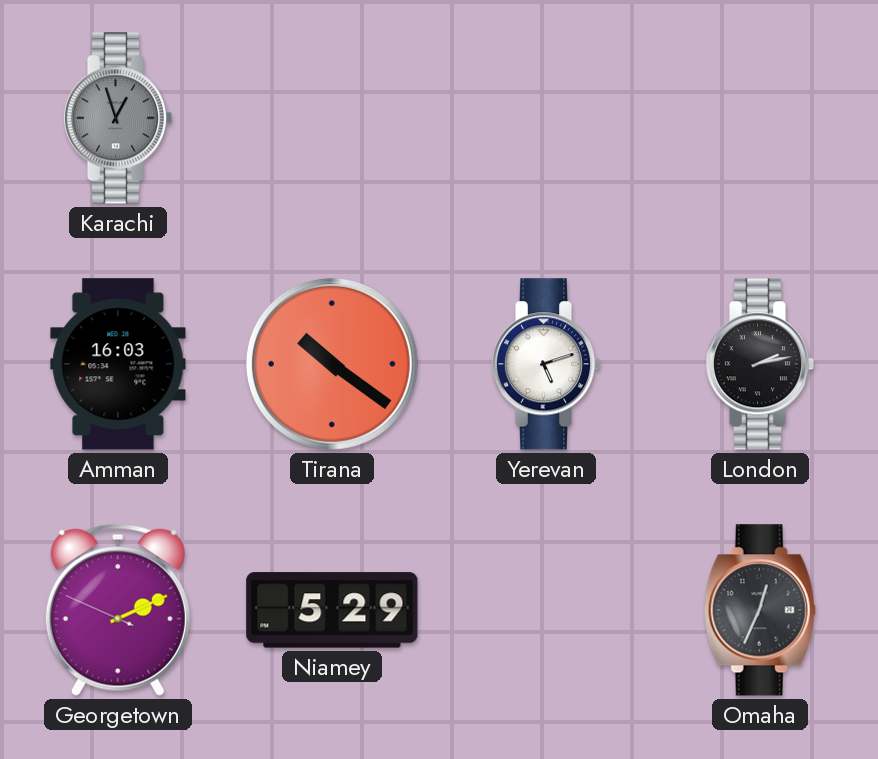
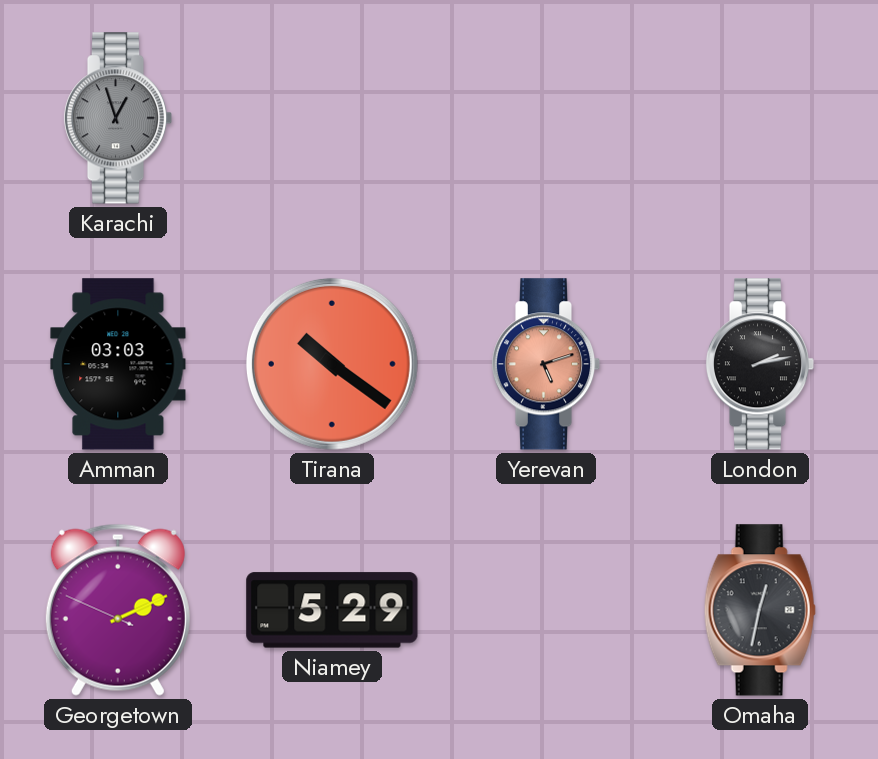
Amman: 16:03 -> 03:03
Yerevan dial: white -> salmon
Omaha: 12:34 -> 12:32
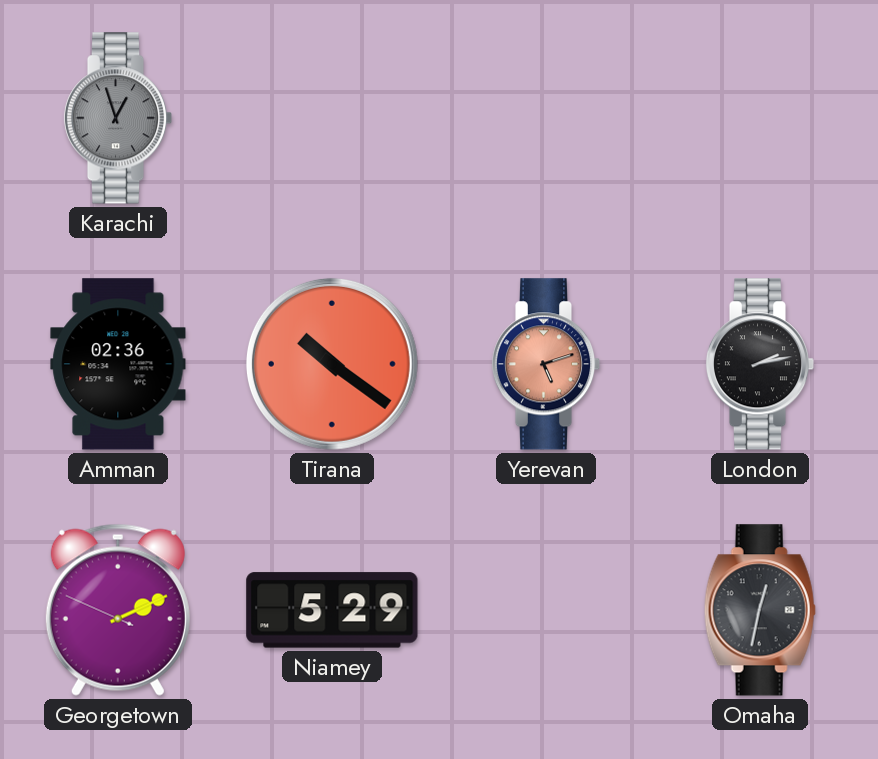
Amman: 03:03 -> 02:36
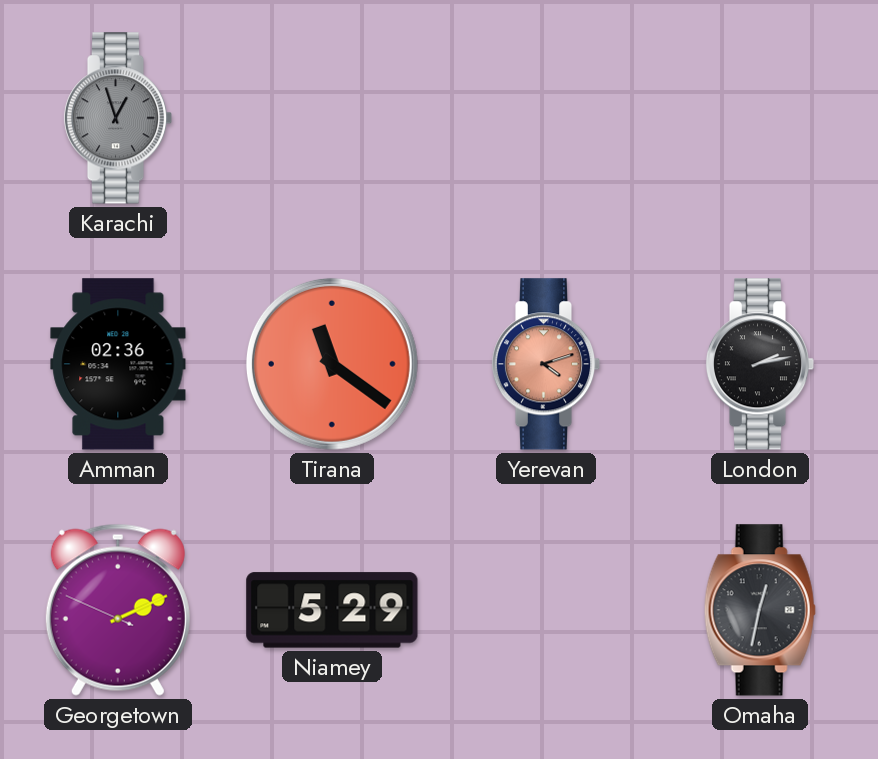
Tirana: 10:21 -> 11:21
Yerevan: 5:12 -> 4:12
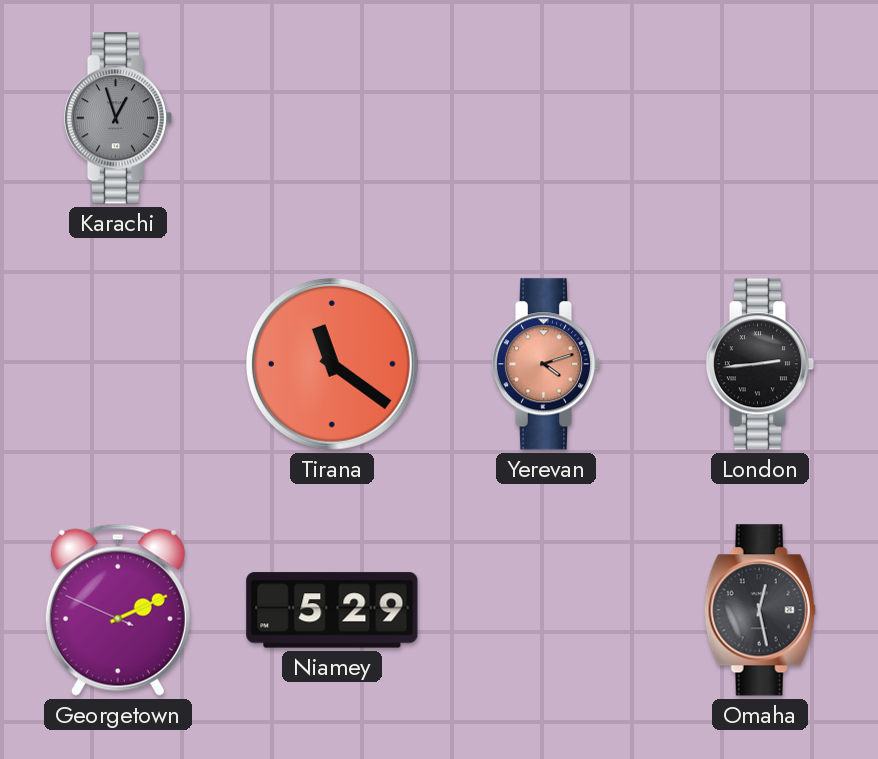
Amman: 02:36 -> none
London: 2:13 -> 2:44
Omaha: 12:32 -> 12:28
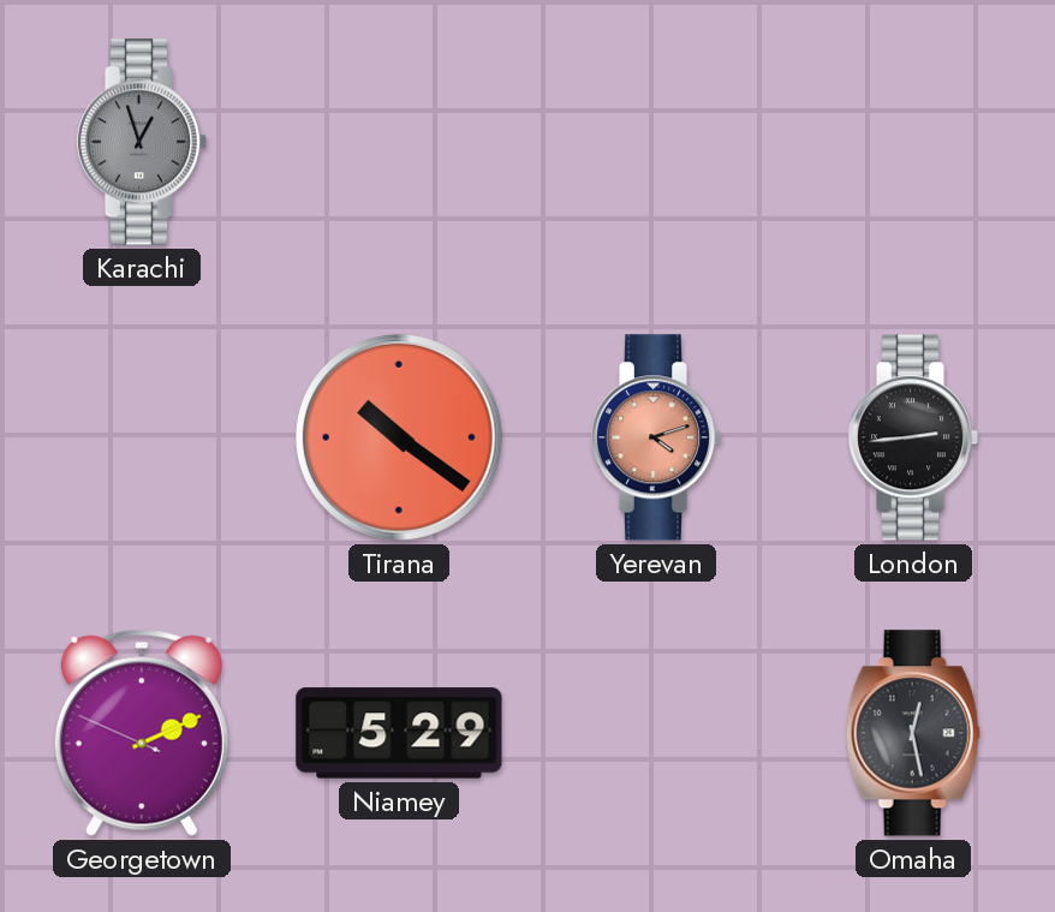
Tirana: 11:21 -> 10:21
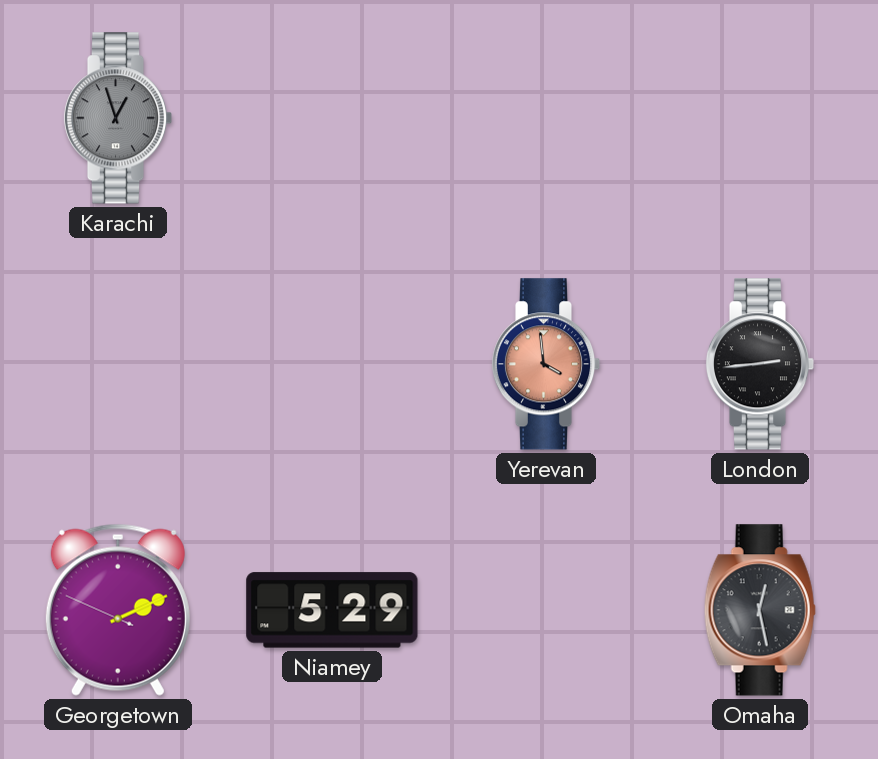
Tirana: 10:21 -> none
Yerevan: 4:12 -> 3:59
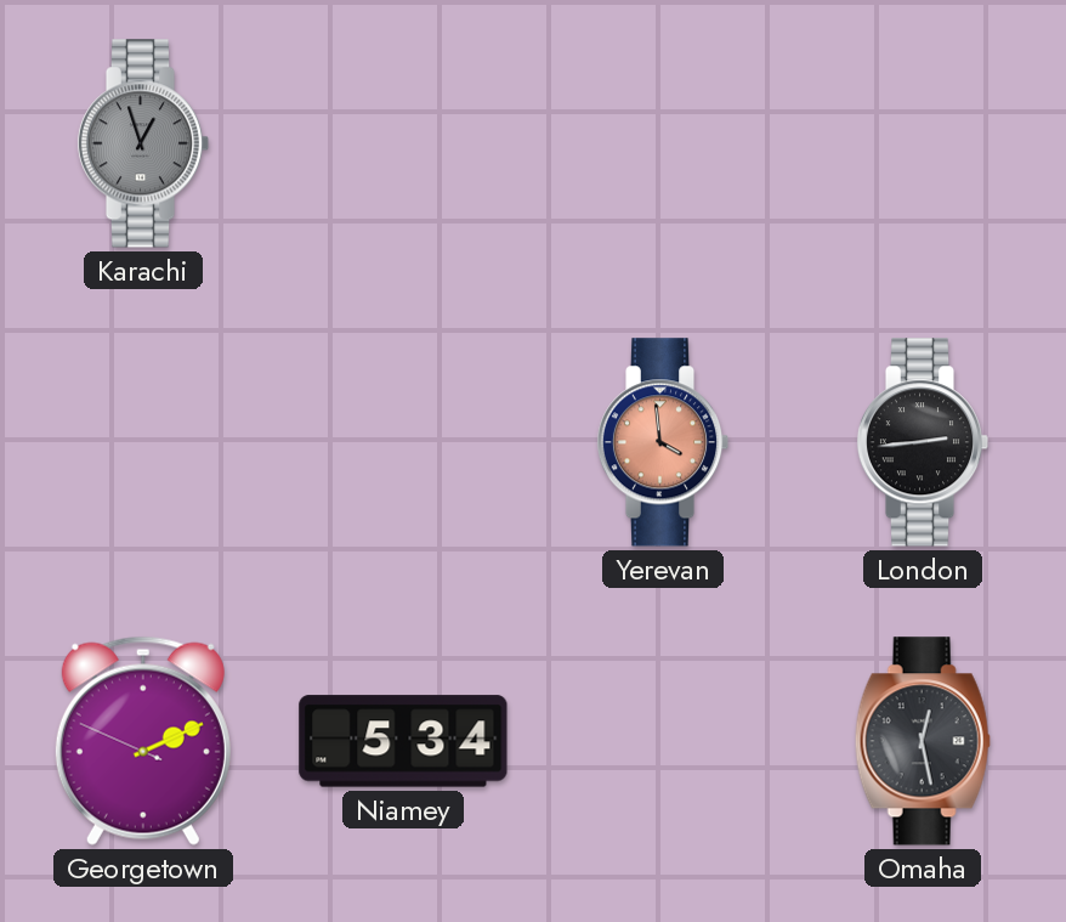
Niamey: 5:29 -> 5:34
